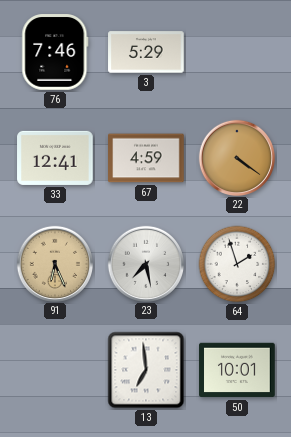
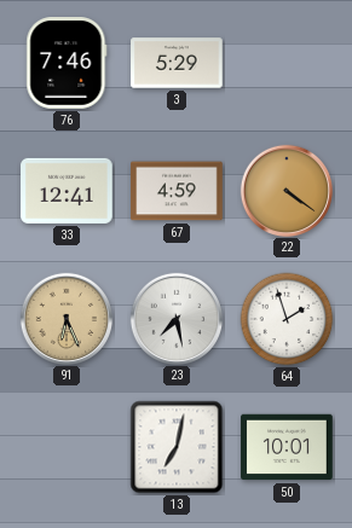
13: 6:59 -> 7:02
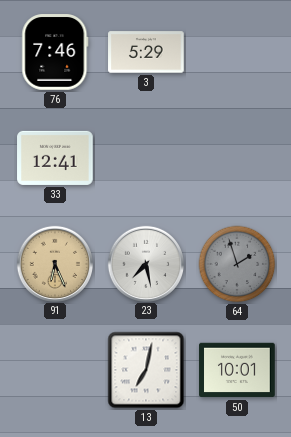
67: 4:59 -> none
22: 4:21 -> none
64 dial: white -> grey
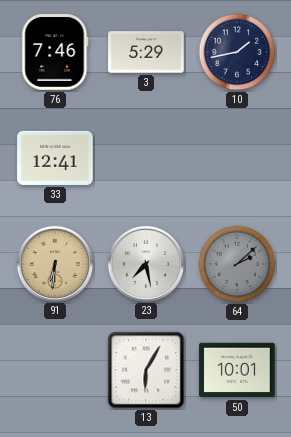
10: none -> 1:43
91: 6:26 -> 6:31
64: 1:57 -> 2:08
13: 7:02 -> 6:05
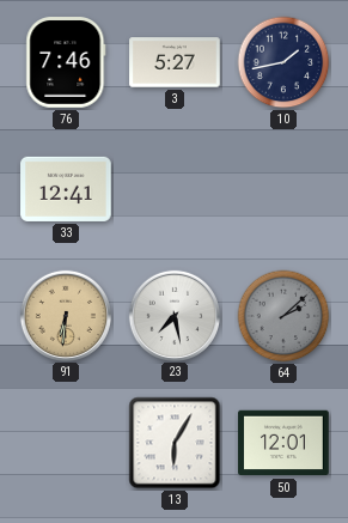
3: 5:29 -> 5:27
50: 10:01 -> 12:01
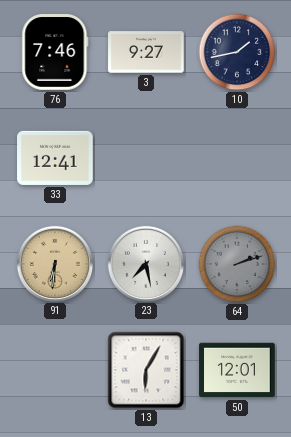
3: 5:27 -> 9:27
64: 2:08 -> 2:12
